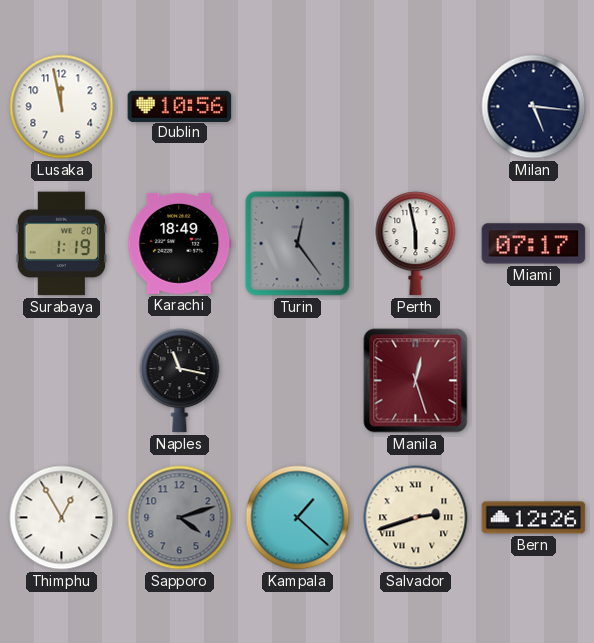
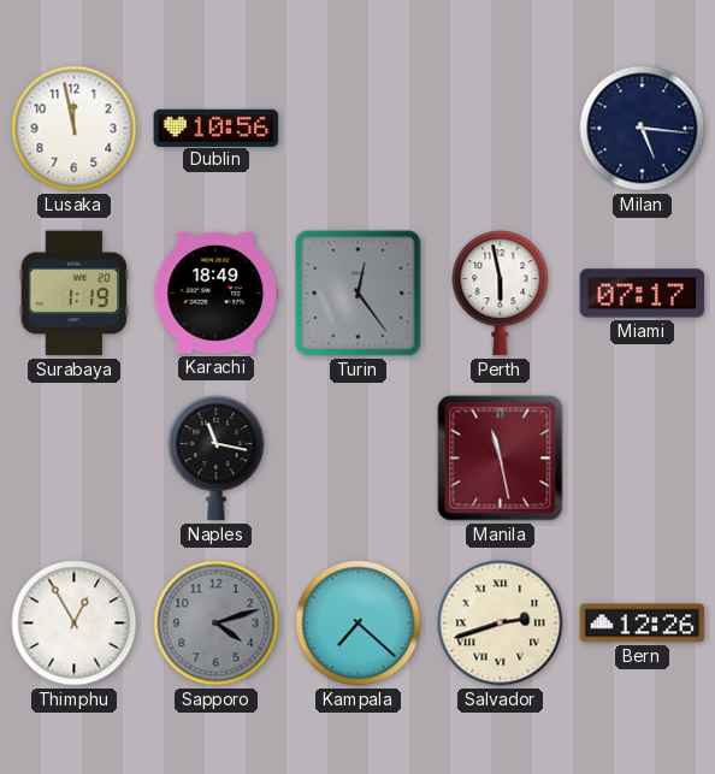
Manila: 12:27 -> 11:28
Kampala: 1:22 -> 7:22
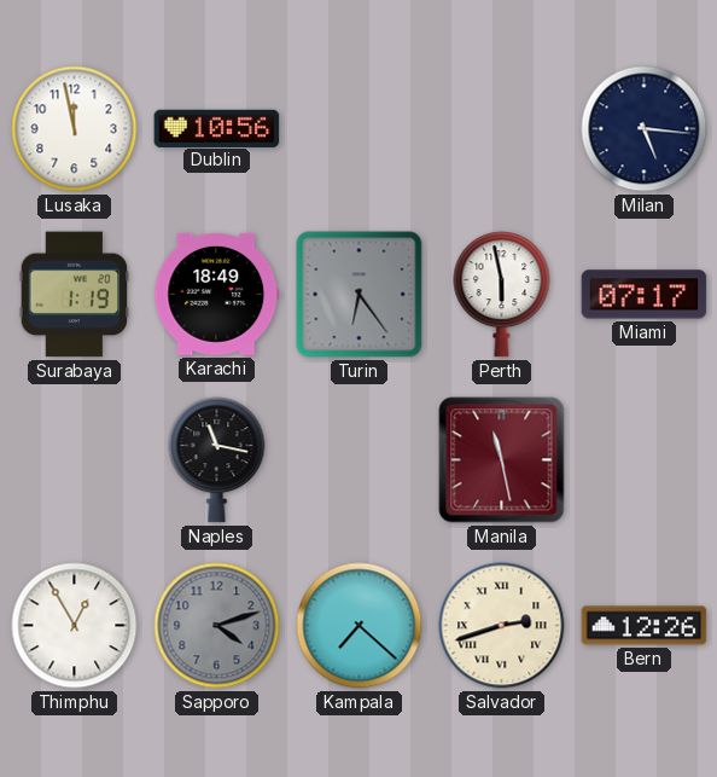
Turin: 12:24 -> 6:24
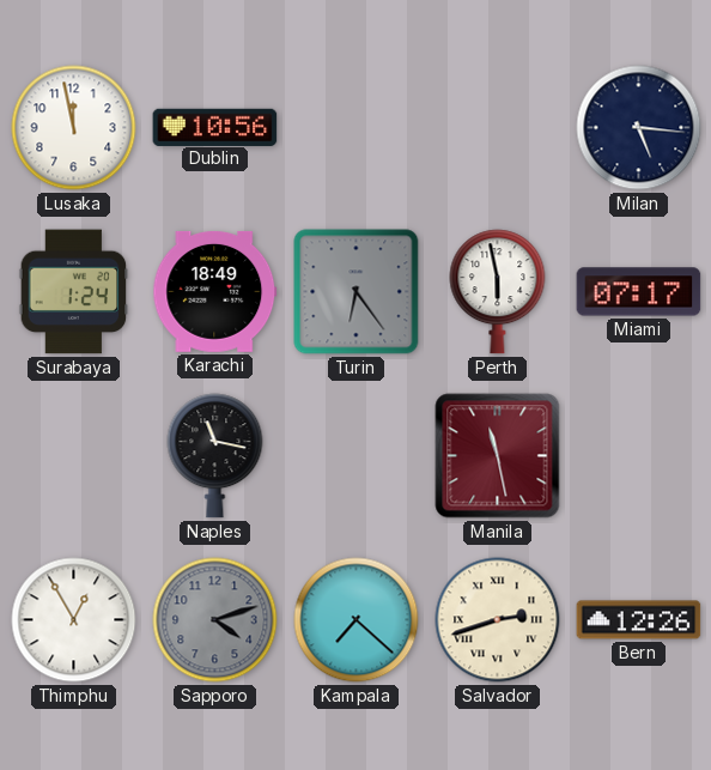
Surabaya: 1:19 -> 1:24
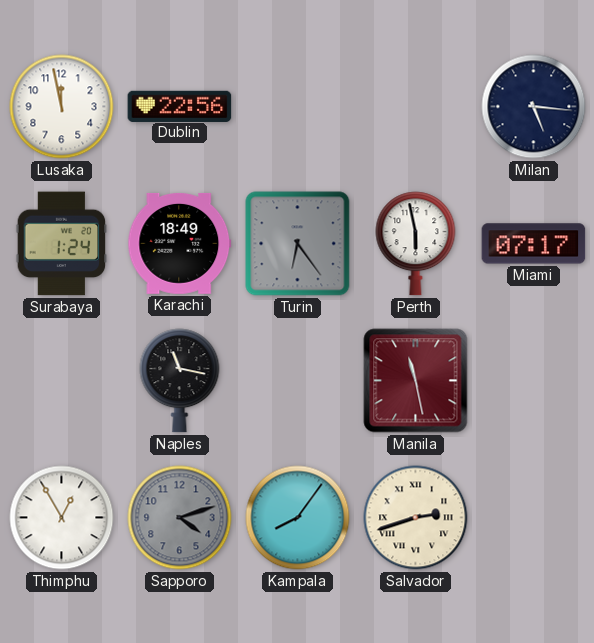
Dublin: 10:56 -> 22:56
Kampala: 7:22 -> 8:06
Bern: 12:26 -> none
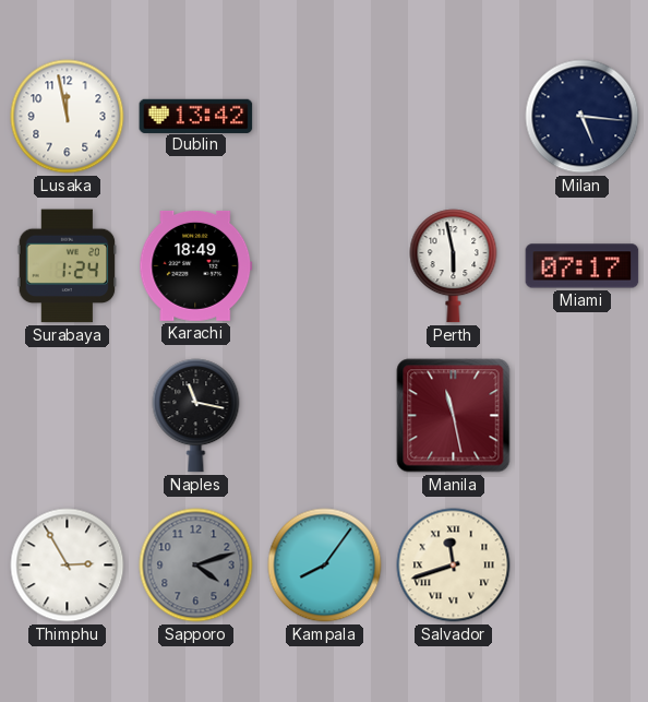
Dublin: 22:56 -> 13:42
Turin: 6:24 -> none
Thimphu: 12:55 -> 2:55
Salvador: 2:42 -> 11:42
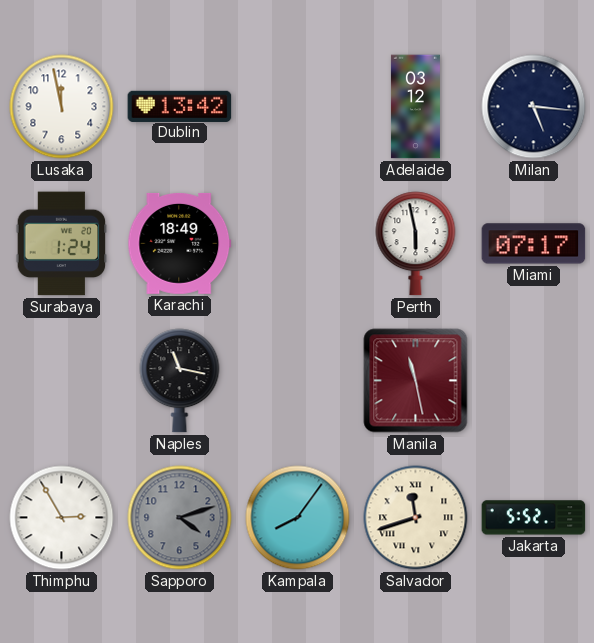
Adelaide: none -> 03:12
Jakarta: none -> 5:52
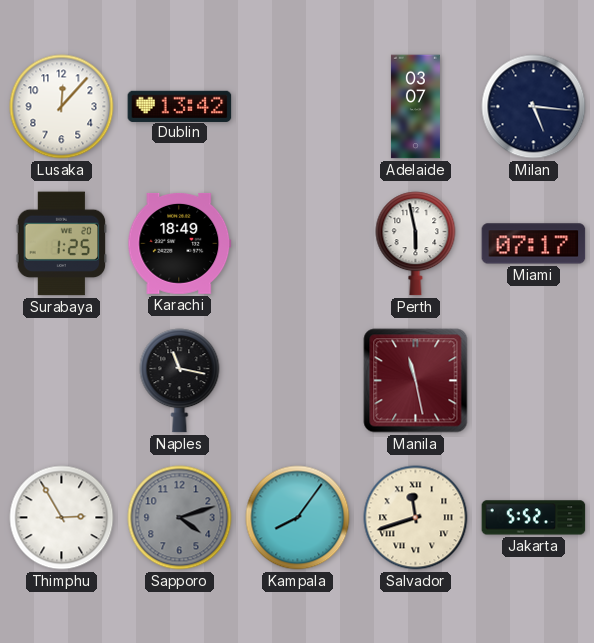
Lusaka: 11:58 -> 12:07
Adelaide: 03:12 -> 03:07
Surabaya: 1:24 -> 1:25
